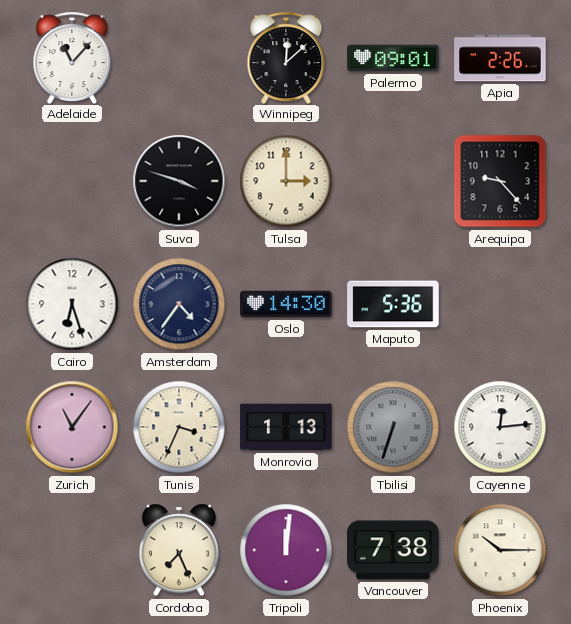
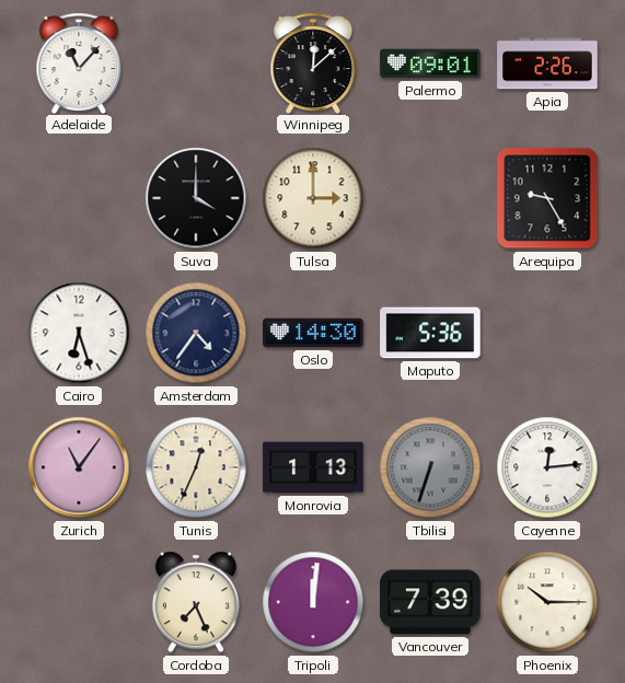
Suva: 3:48 -> 4:00
Arequipa: 9:23 -> 9:25
Tunis: 3:34 -> 12:34
Vancouver: 7:38 -> 7:39
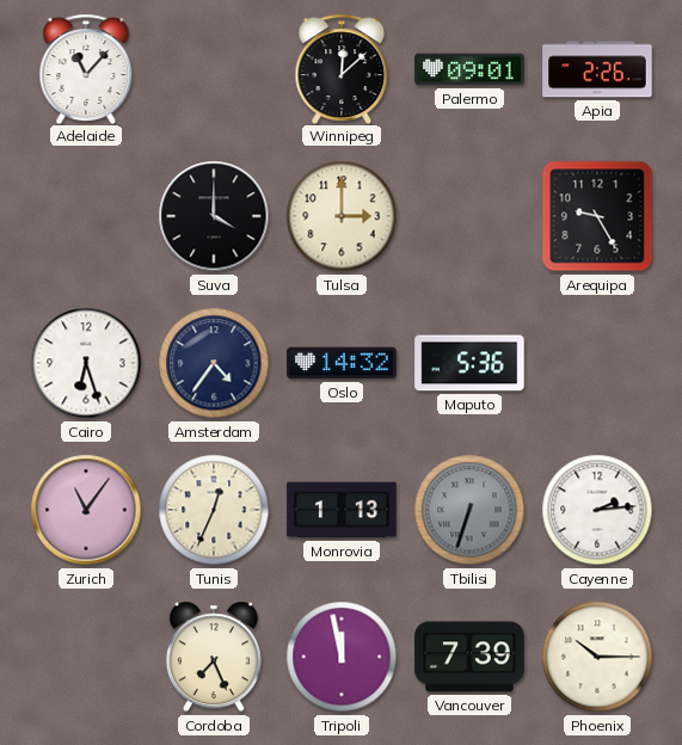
Oslo: 14:30 -> 14:32
Cayenne: 12:14 -> 2:14
Tripoli: 12:01 -> 11:58
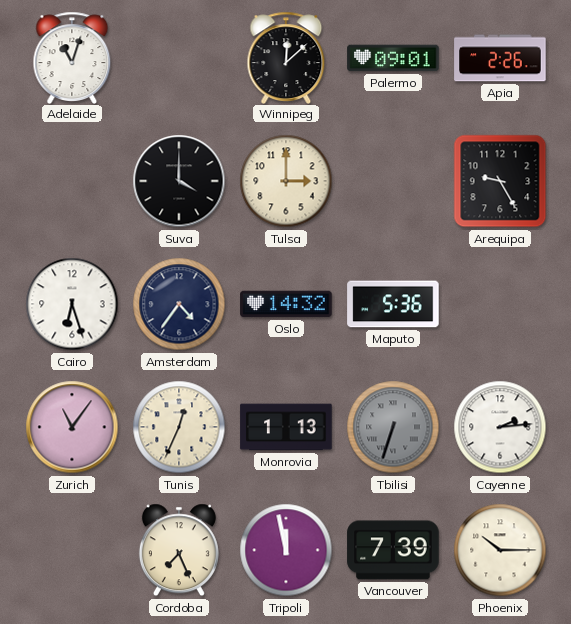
Adelaide: 11:07 -> 11:03
